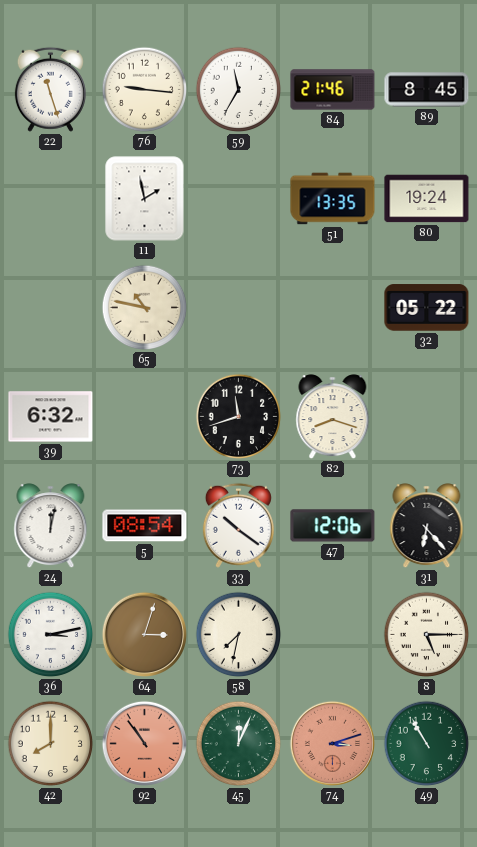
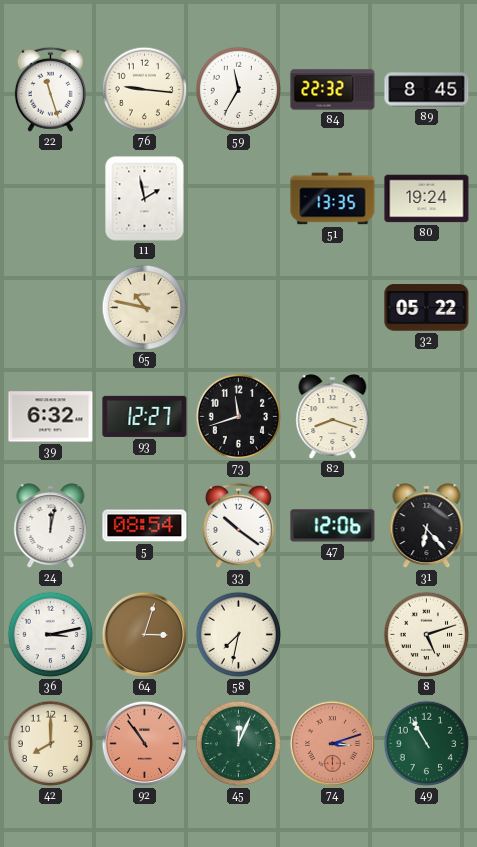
84: 21:46 -> 22:32
93: none -> 12:27
8: 5:15 -> 5:12
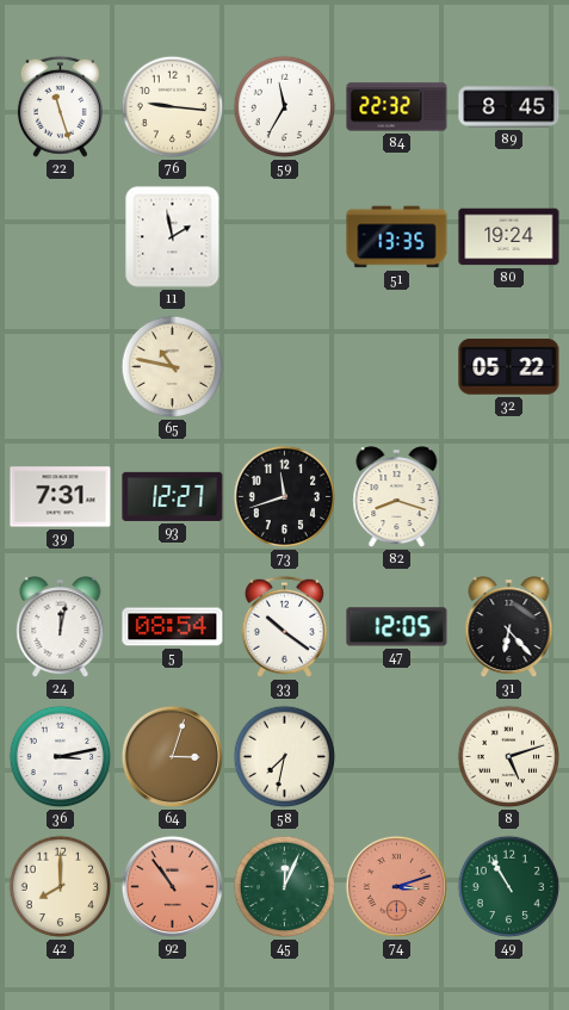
39: 6:32 -> 7:31
47: 12:06 -> 12:05
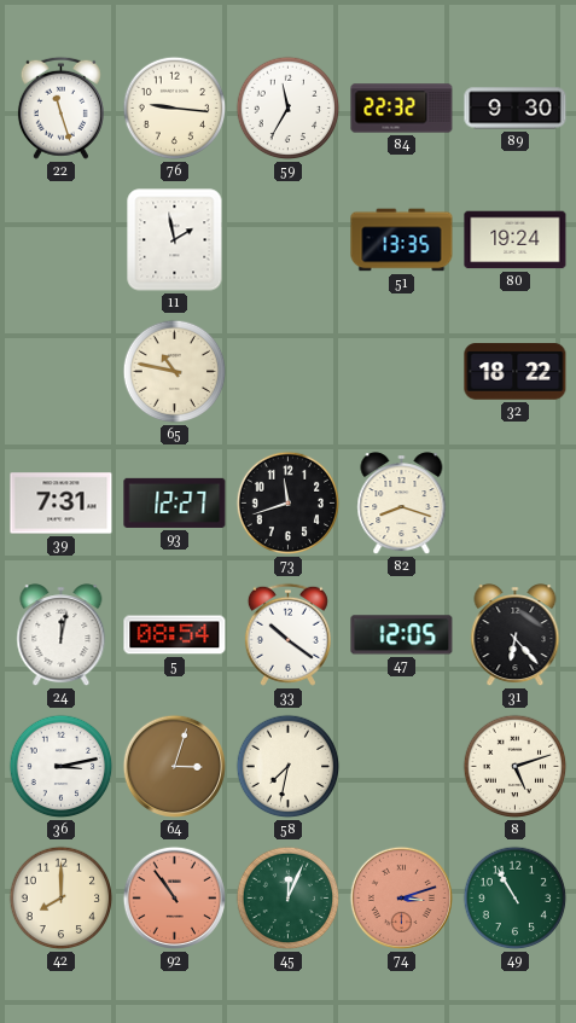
89: 8:45 -> 9:30
32: 05:22 -> 18:22
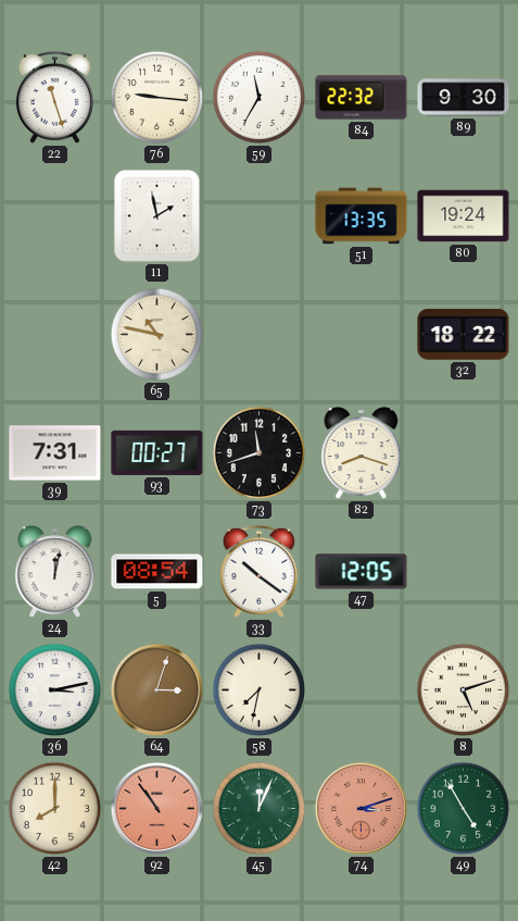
93: 12:27 -> 00:27
31: 6:23 -> none
49: 10:55 -> 4:55
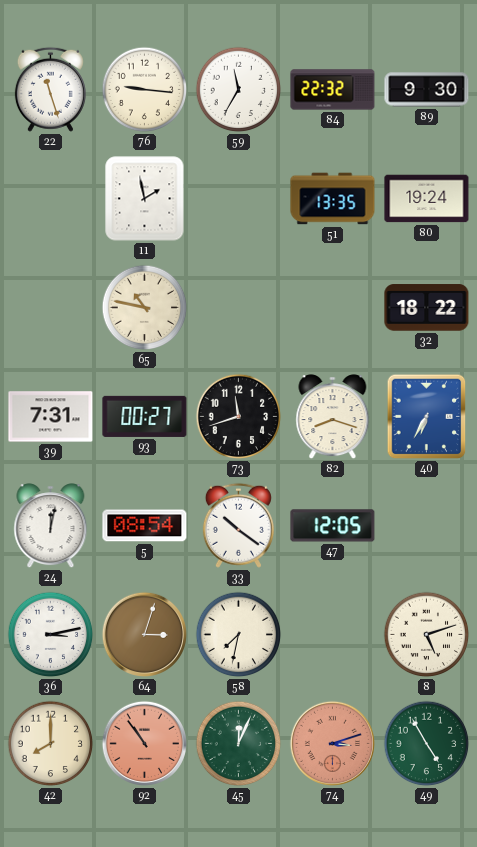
40: none -> 6:35
